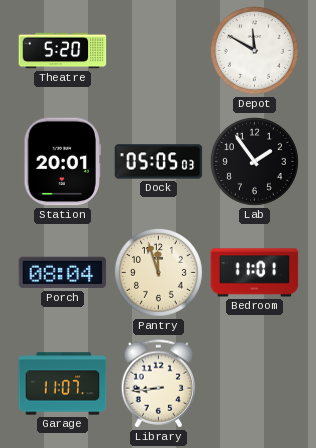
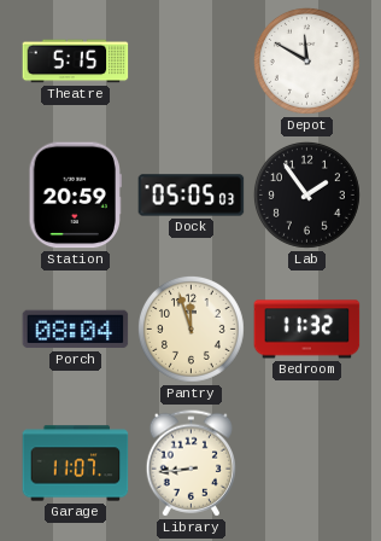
Theatre: 5:20 -> 5:15
Station: 20:01 -> 20:59
Bedroom: 11:01 -> 11:32
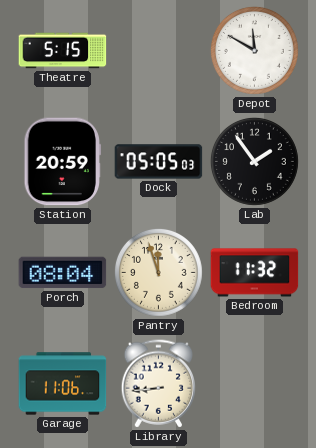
Garage: 11:07 -> 11:06
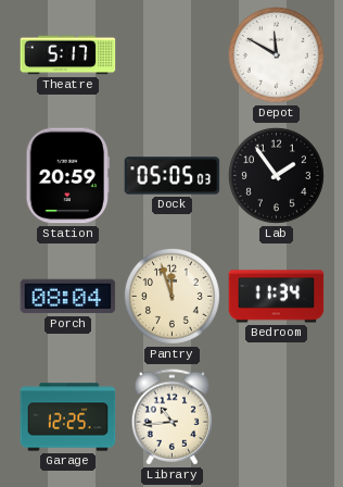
Theatre: 5:15 -> 5:17
Bedroom: 11:32 -> 11:34
Garage: 11:06 -> 12:25
Library: 8:44 -> 10:44
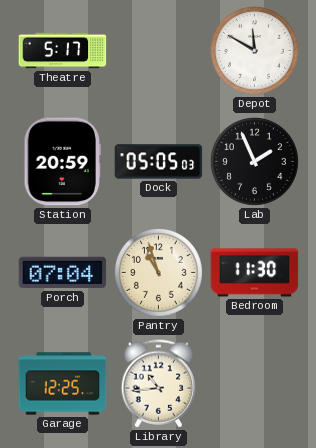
Lab: 1:54 -> 1:56
Porch: 08:04 -> 07:04
Pantry: 11:57 -> 10:57
Bedroom: 11:34 -> 11:30
